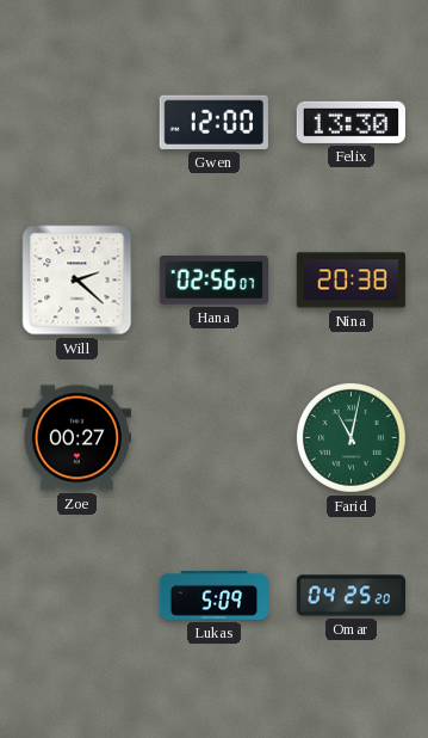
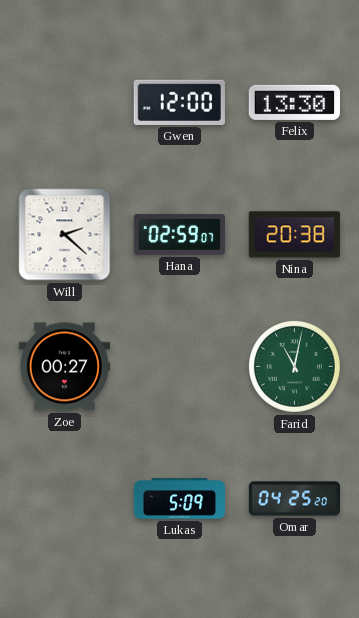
Hana: 02:56 -> 02:59
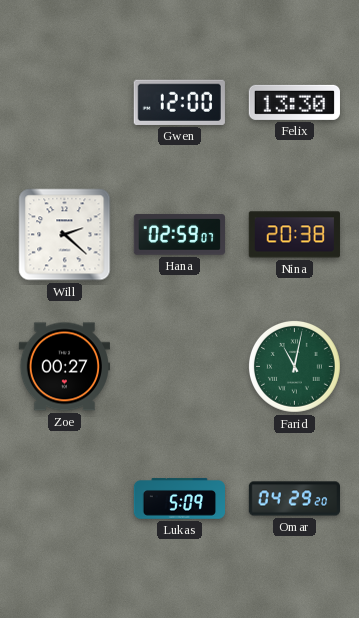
Omar: 04:25 -> 04:29
